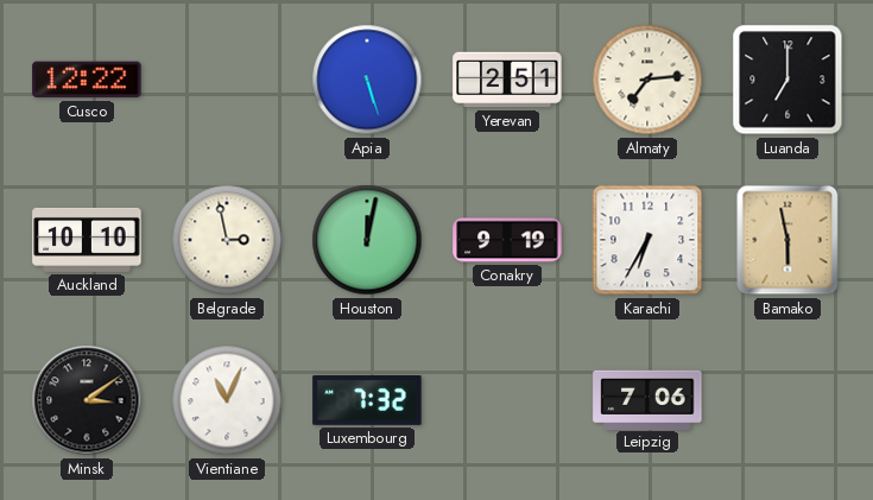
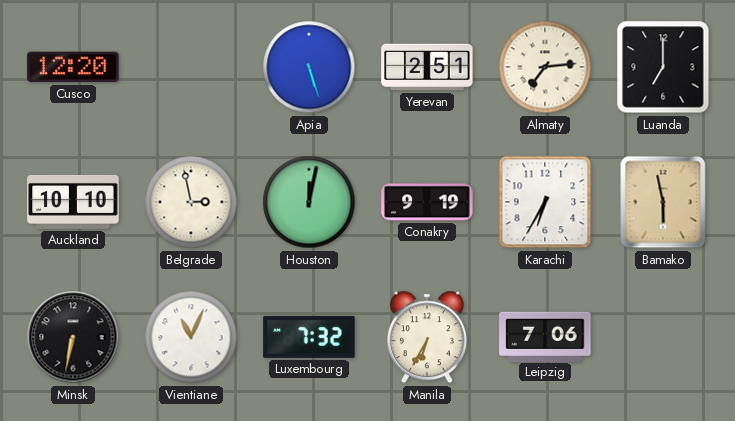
Cusco: 12:22 -> 12:20
Minsk: 3:09 -> 6:32
Manila: none -> 6:35
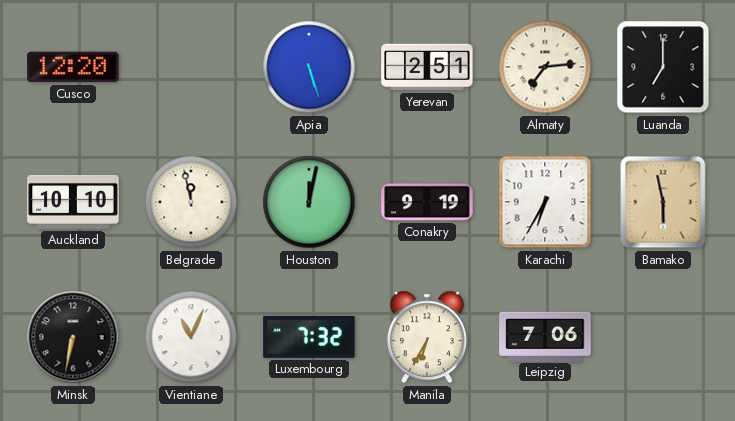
Belgrade: 2:58 -> 11:58
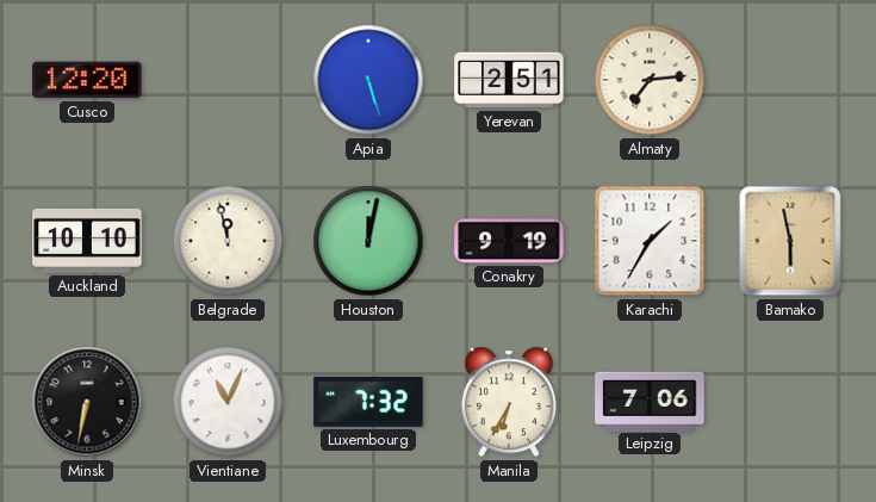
Luanda: 7:00 -> none
Karachi: 6:35 -> 1:35
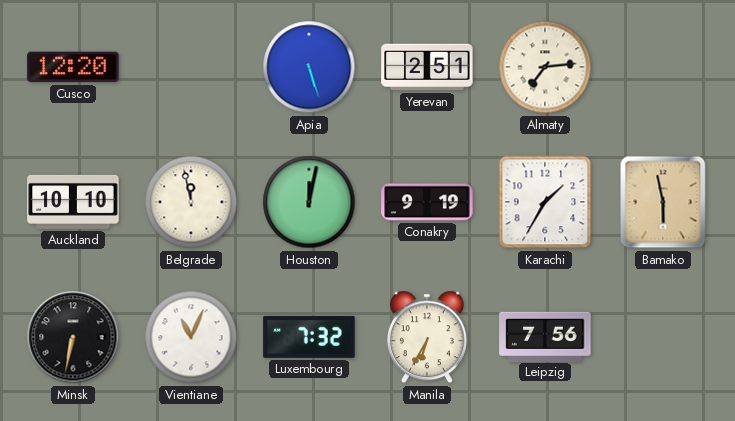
Leipzig: 7:06 -> 7:56
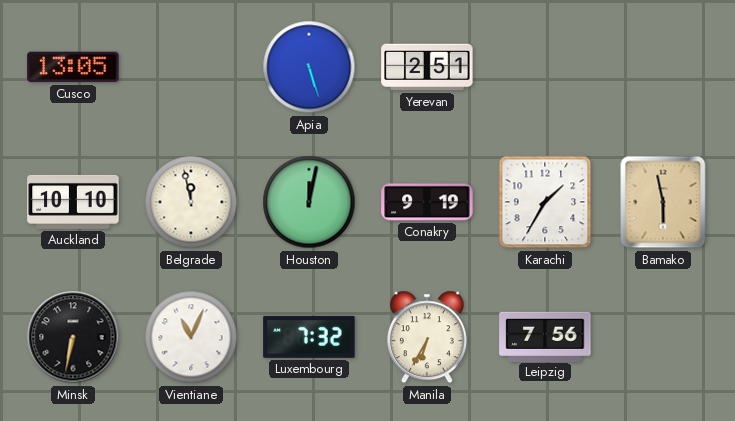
Cusco: 12:20 -> 13:05
Almaty: 7:14 -> none
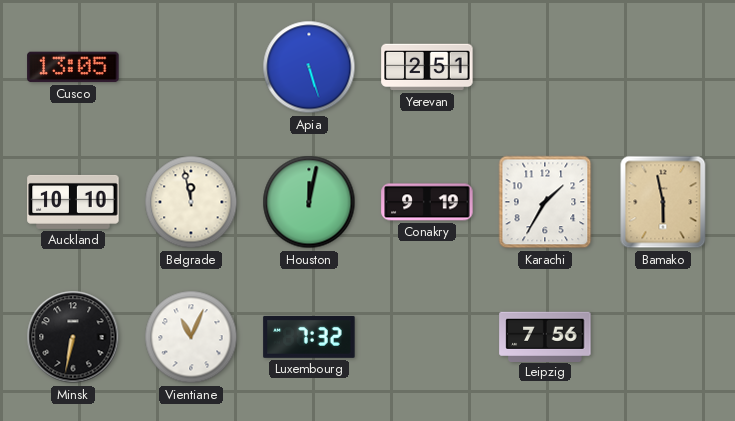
Manila: 6:35 -> none
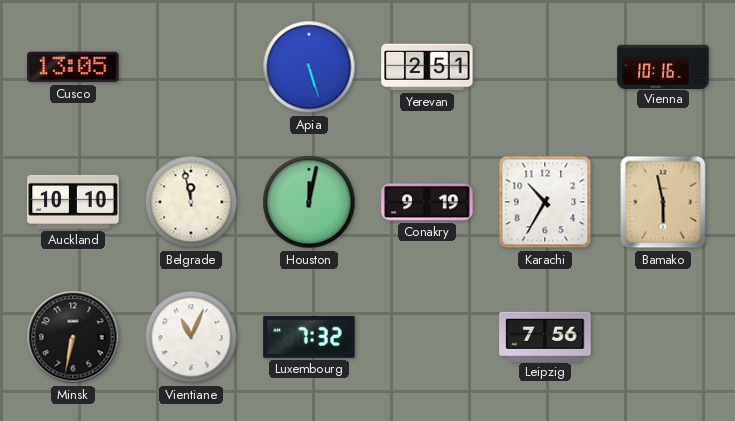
Vienna: none -> 10:16
Karachi: 1:35 -> 10:35
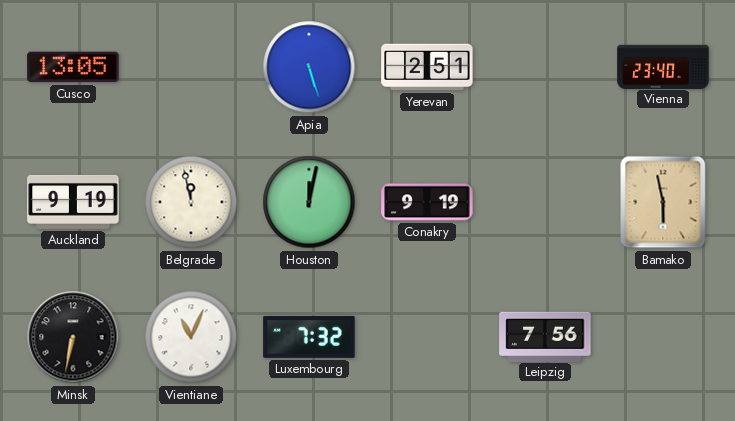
Vienna: 10:16 -> 23:40
Auckland: 10:10 -> 9:19
Karachi: 10:35 -> none
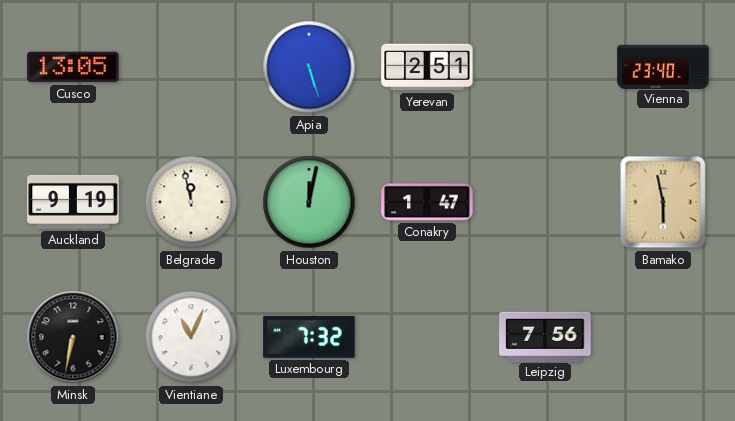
Conakry: 9:19 -> 1:47
